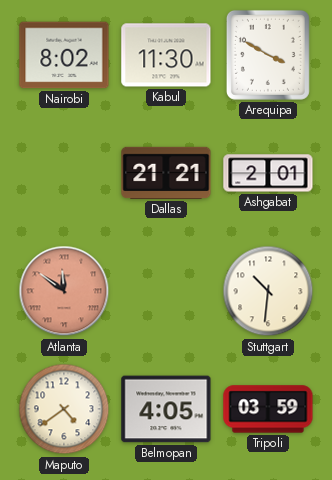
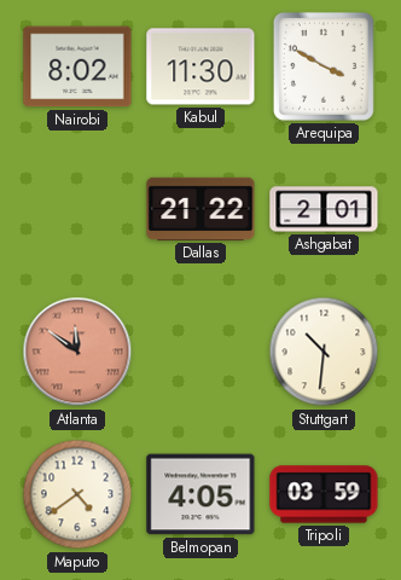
Dallas: 21:21 -> 21:22
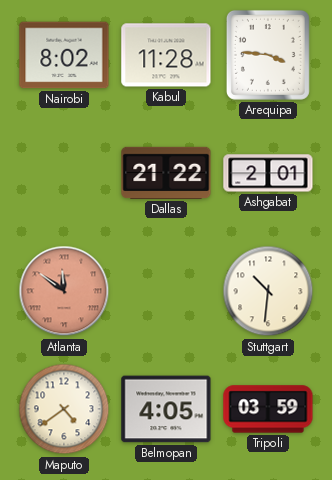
Kabul: 11:30 -> 11:28
Arequipa: 3:50 -> 3:46
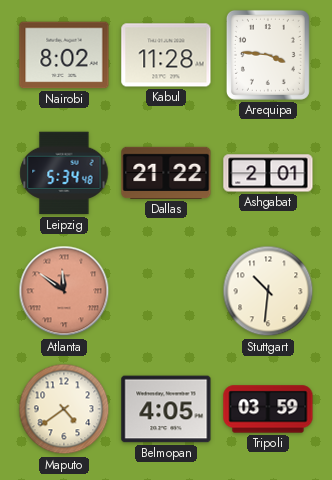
Leipzig: none -> 5:34
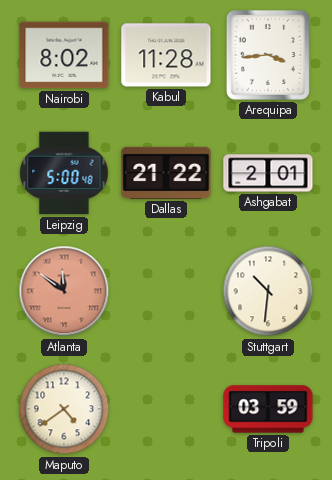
Arequipa: 3:46 -> 3:44
Leipzig: 5:34 -> 5:00
Belmopan: 4:05 -> none
